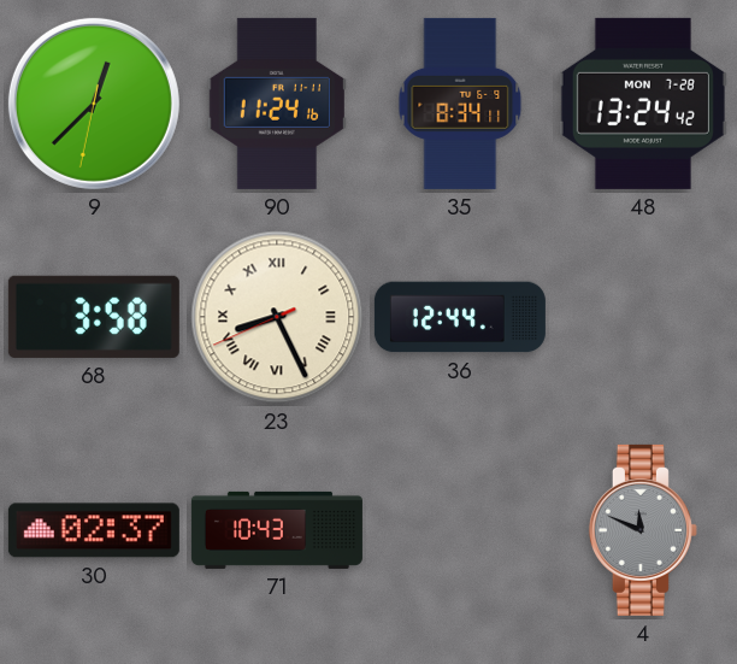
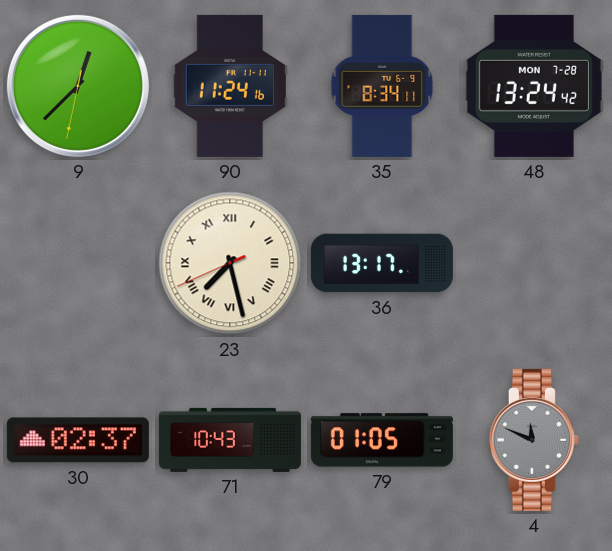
68: 3:58 -> none
23: 8:25 -> 7:27
36: 12:44 -> 13:17
79: none -> 01:05
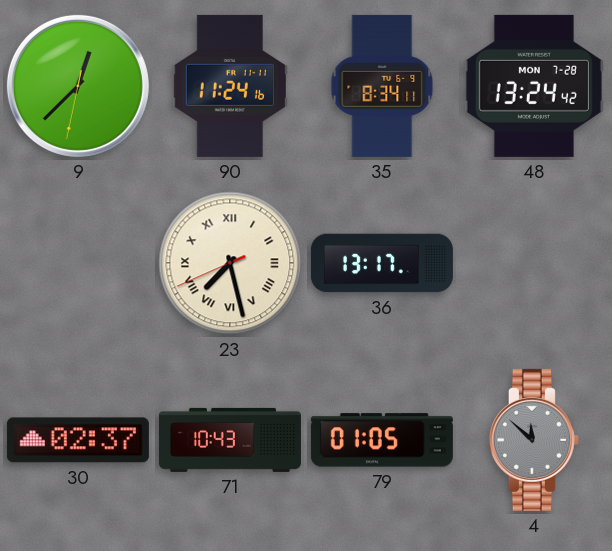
4: 11:49 -> 11:52
